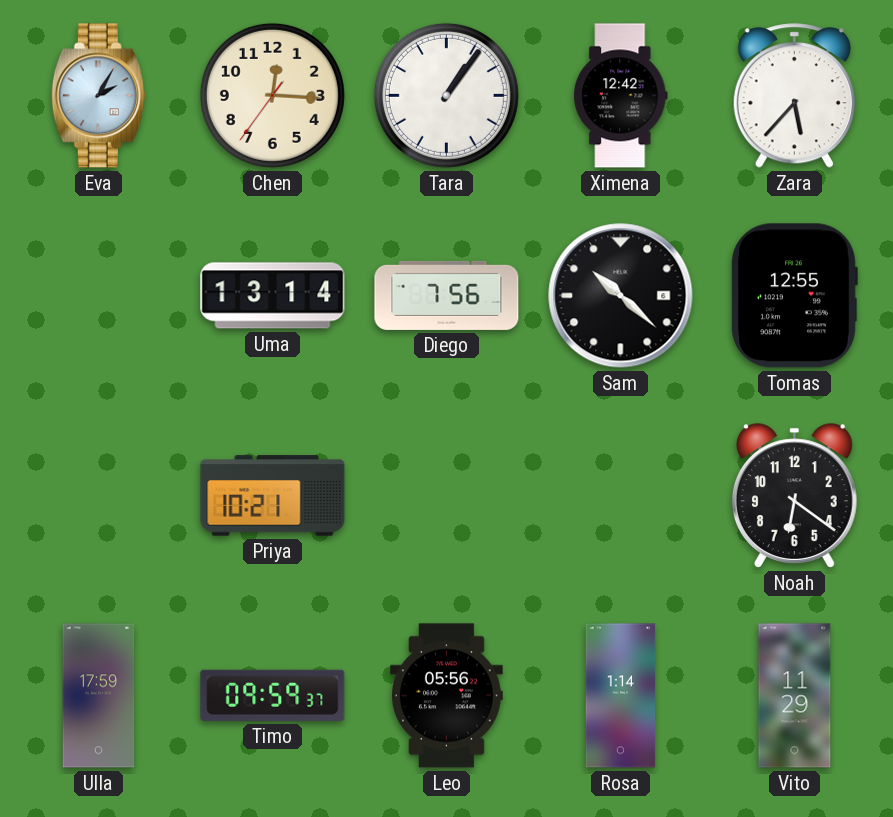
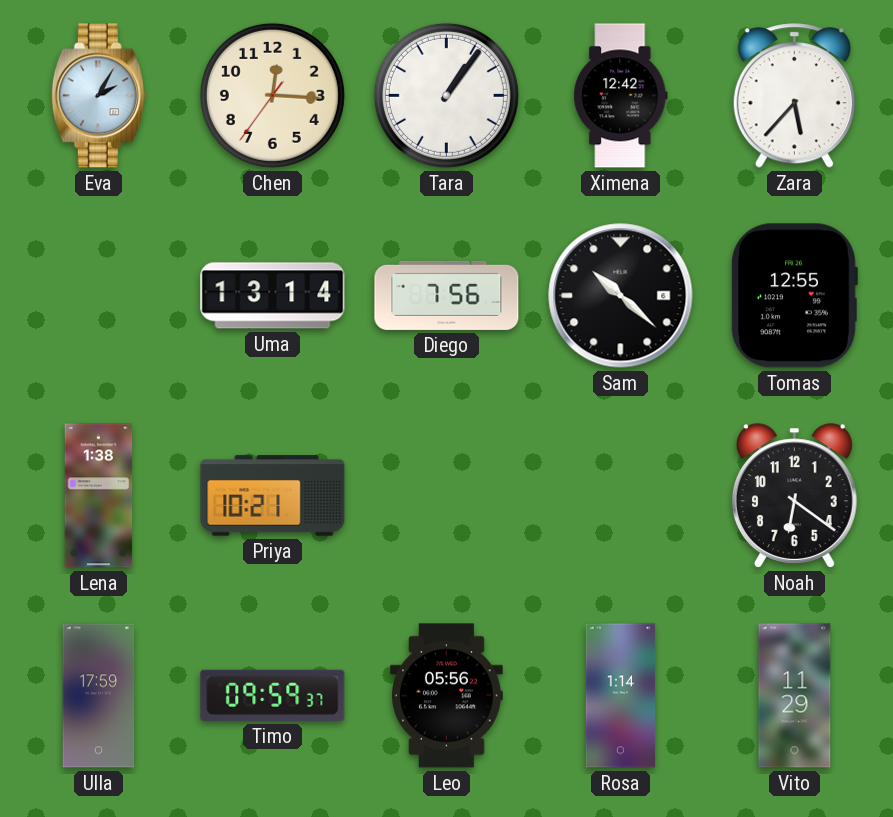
Lena: none -> 1:38
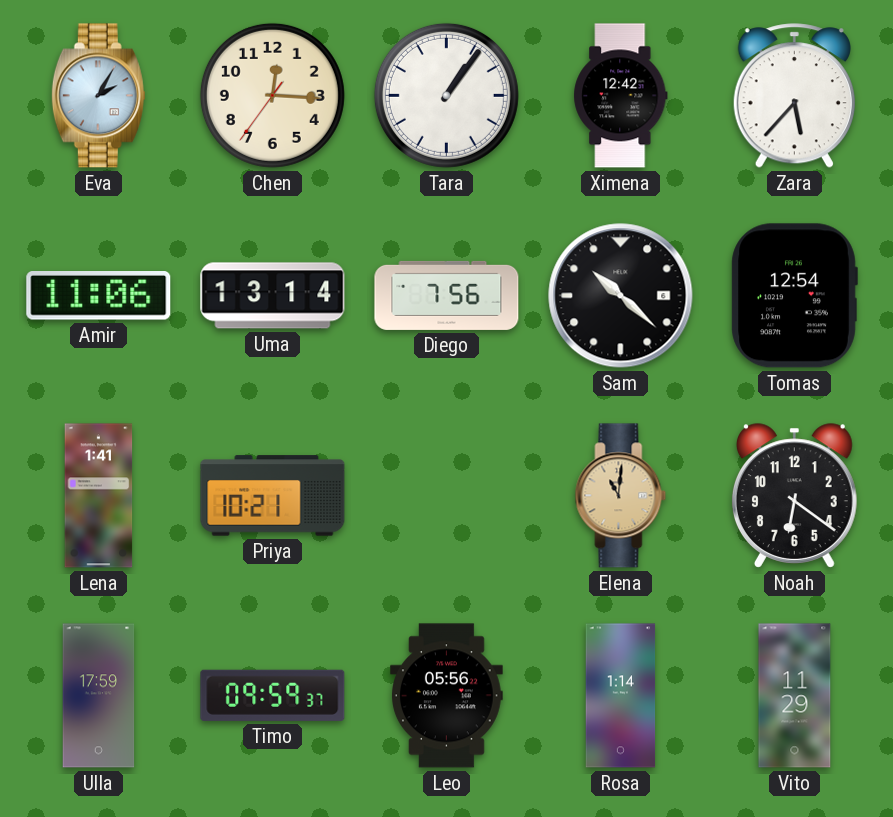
Amir: none -> 11:06
Tomas: 12:55 -> 12:54
Lena: 1:38 -> 1:41
Elena: none -> 11:01
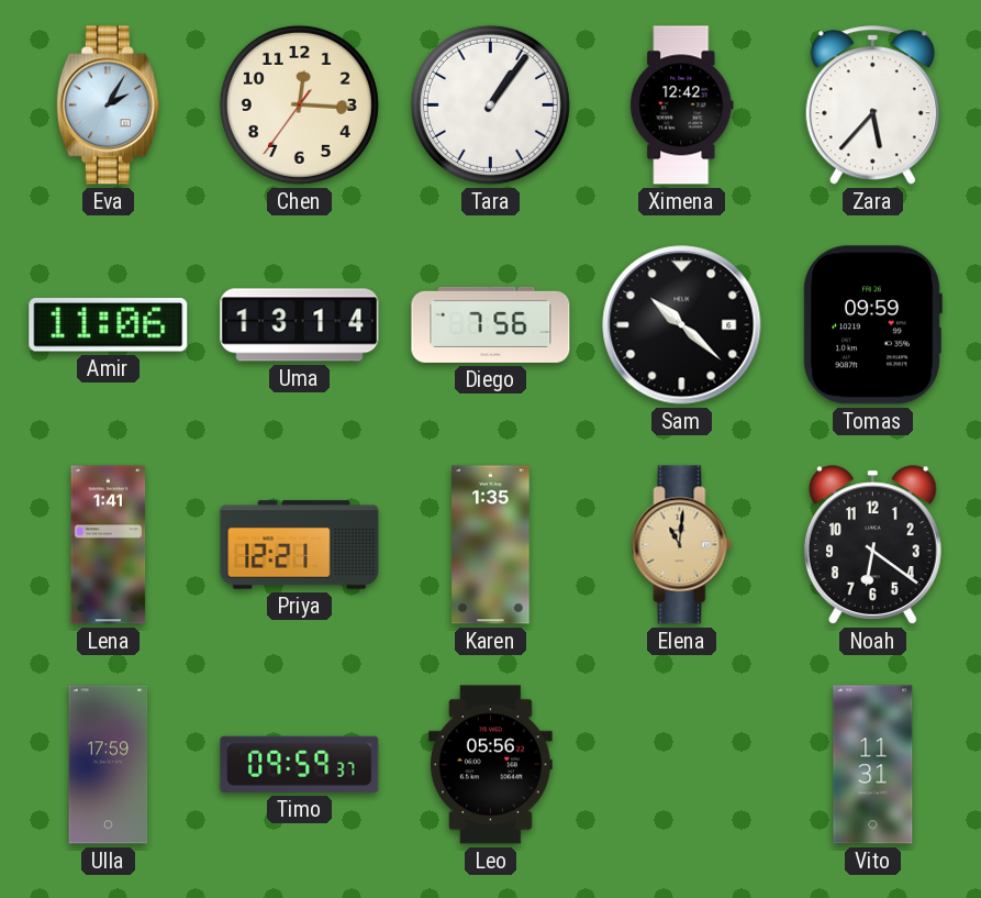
Tomas: 12:54 -> 09:59
Priya: 10:21 -> 12:21
Karen: none -> 1:35
Rosa: 1:14 -> none
Vito: 11:29 -> 11:31
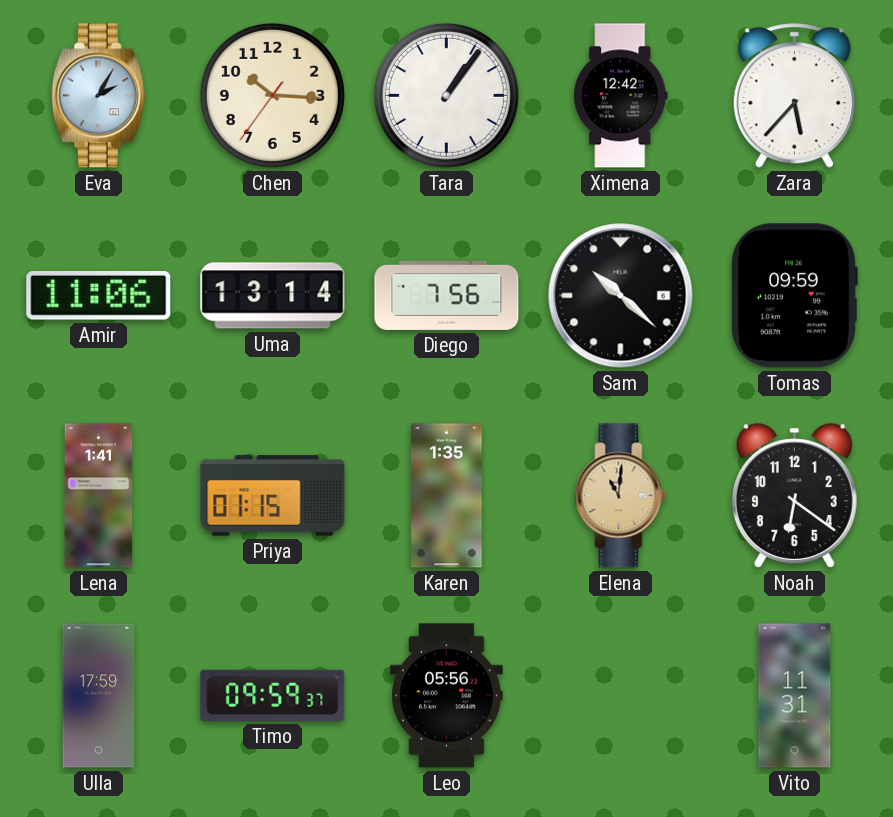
Chen: 12:15 -> 10:15
Priya: 12:21 -> 01:15
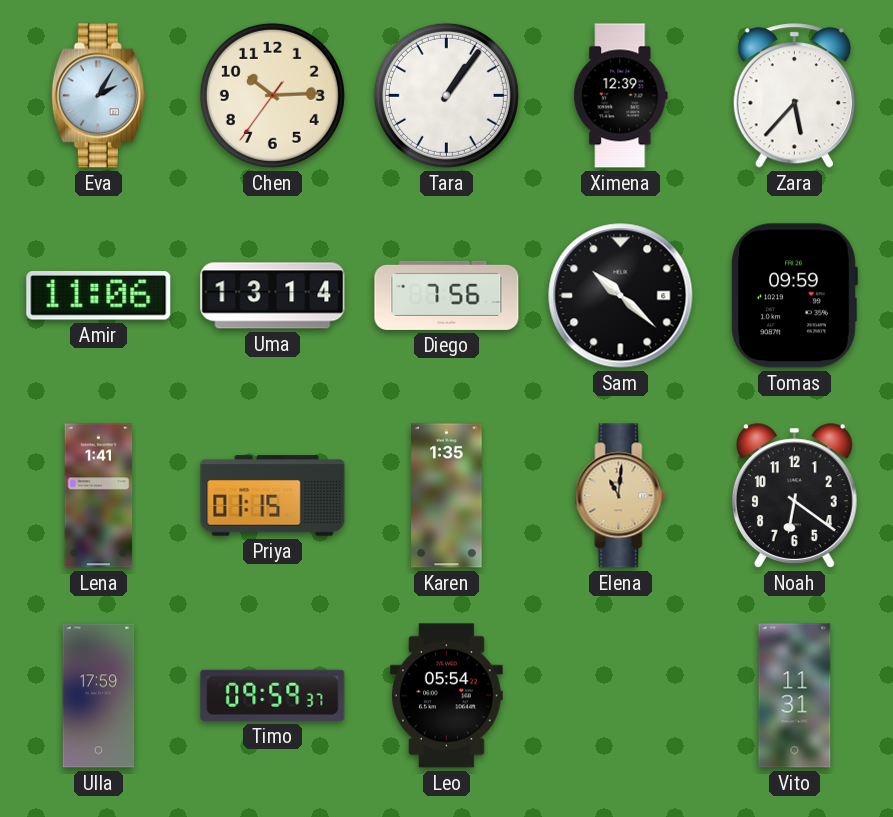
Chen: 10:15 -> 10:14
Ximena: 12:42 -> 12:39
Leo: 05:56 -> 05:54
